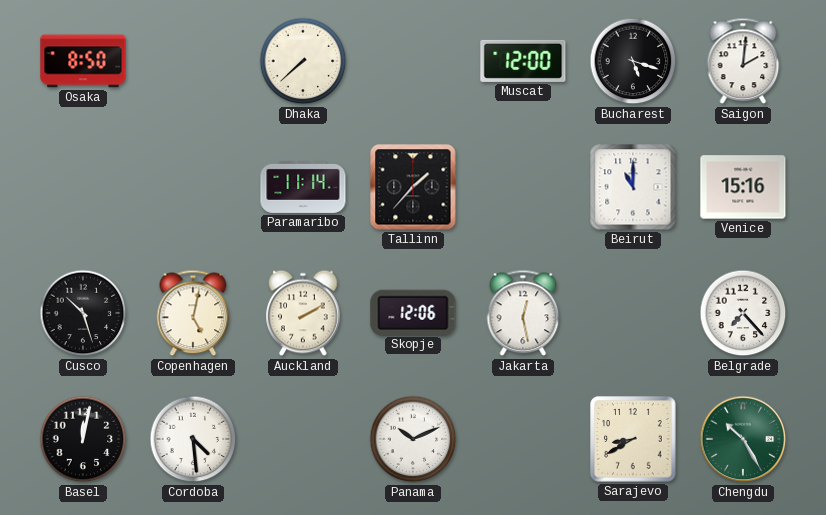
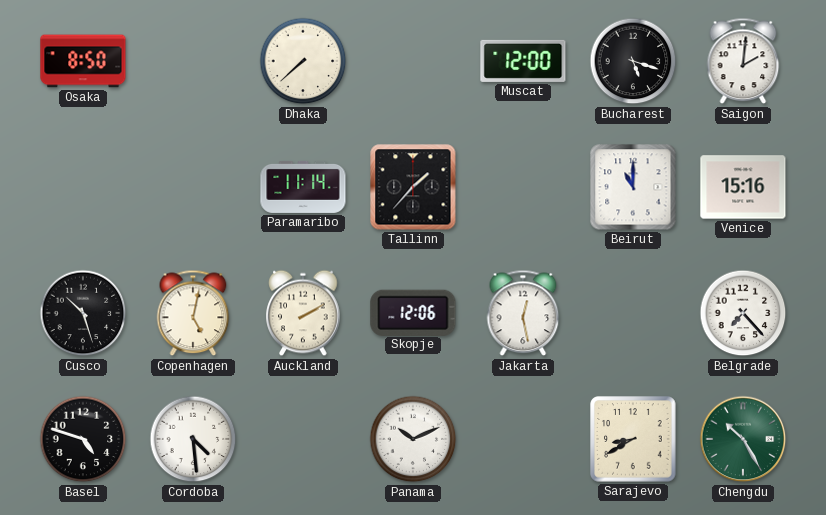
Basel: 12:02 -> 4:48
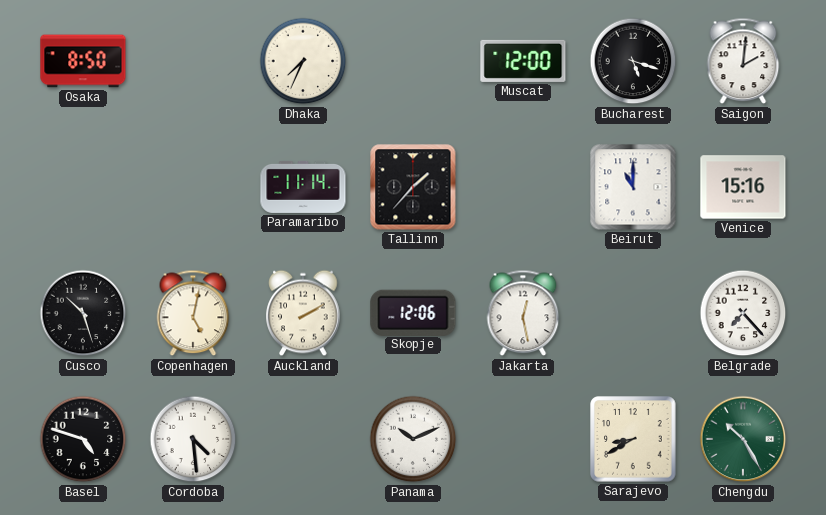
Dhaka: 7:38 -> 7:34
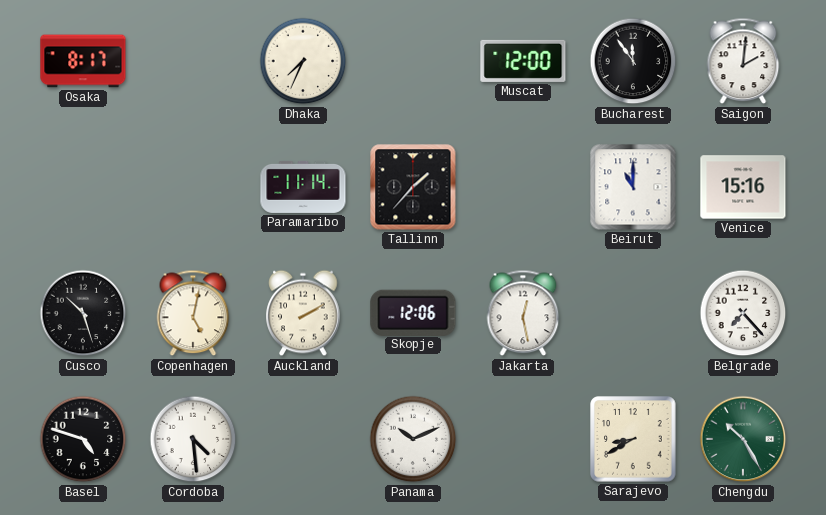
Osaka: 8:50 -> 8:17
Bucharest: 5:18 -> 11:54
